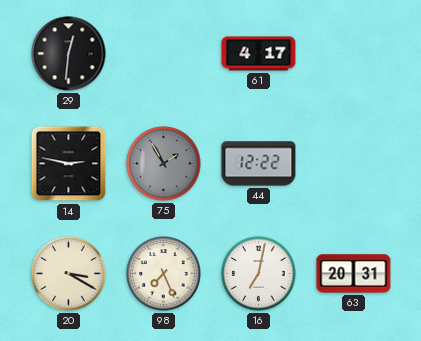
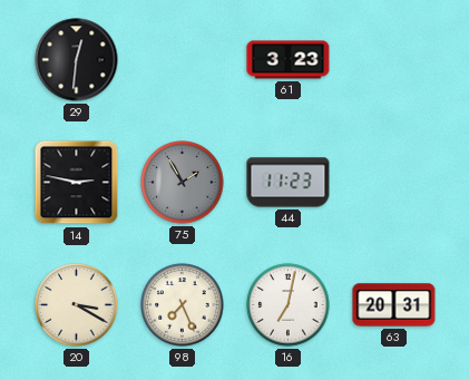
61: 4:17 -> 3:23
44: 12:22 -> 11:23
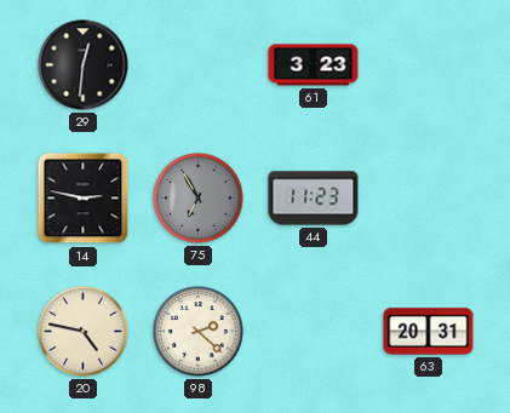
75: 1:55 -> 6:55
20: 3:20 -> 4:47
98: 7:26 -> 2:22
16: 7:02 -> none
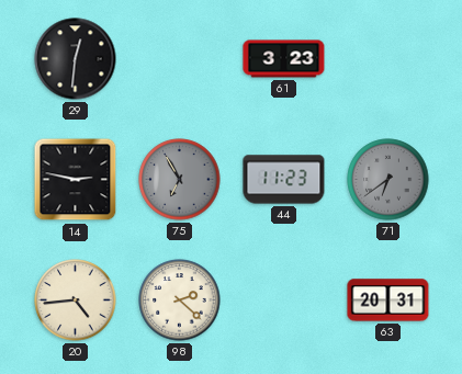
71: none -> 6:39
20: 4:47 -> 4:44
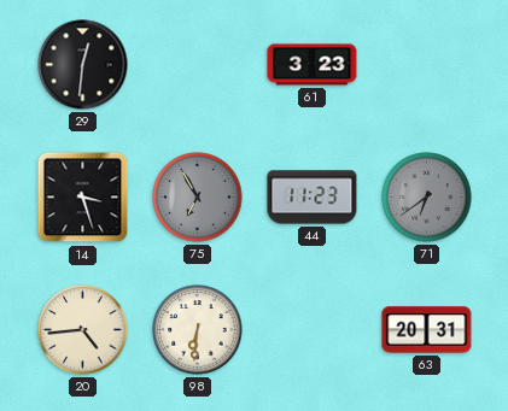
14: 2:47 -> 3:27
98: 2:22 -> 6:31
